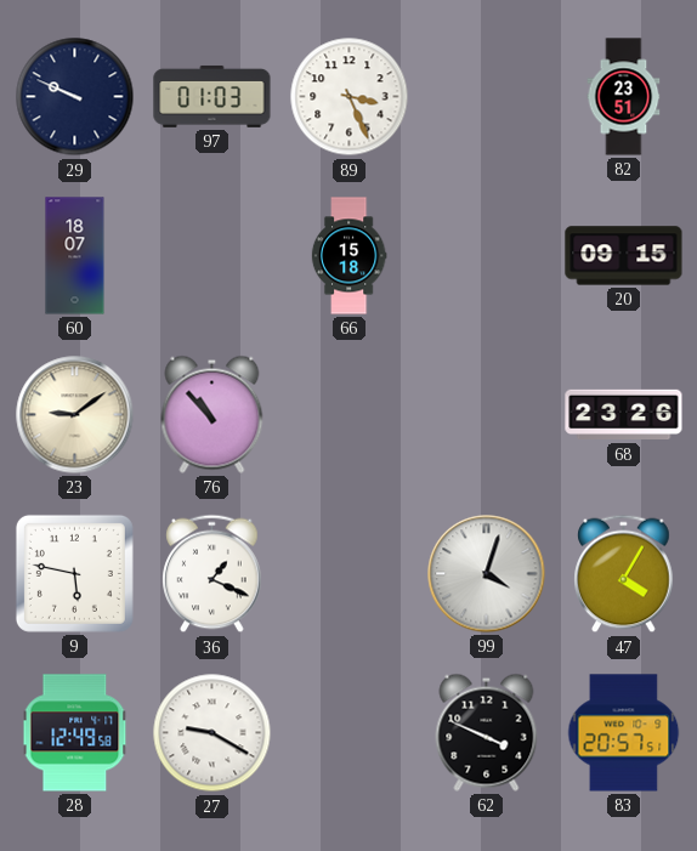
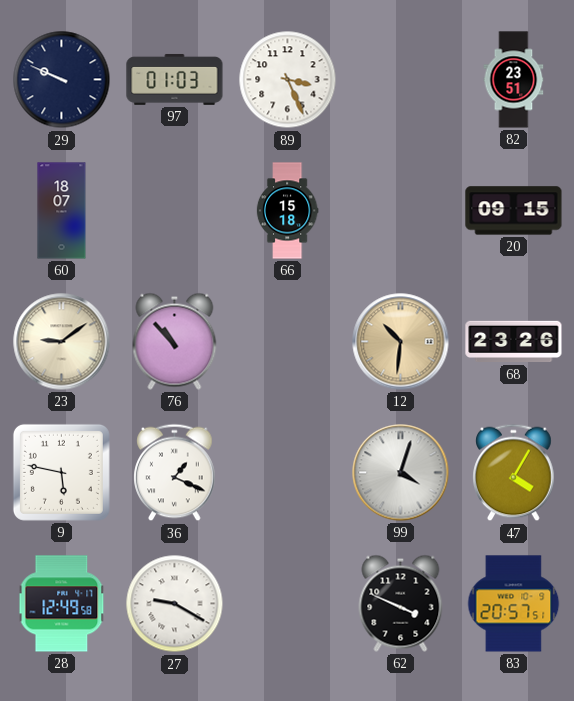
12: none -> 10:31
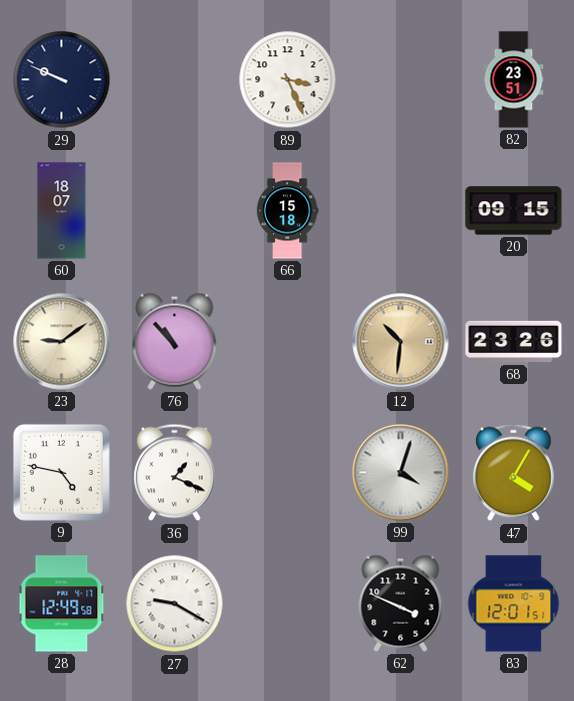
97: 01:03 -> none
9: 5:47 -> 4:47
83: 20:57 -> 12:01
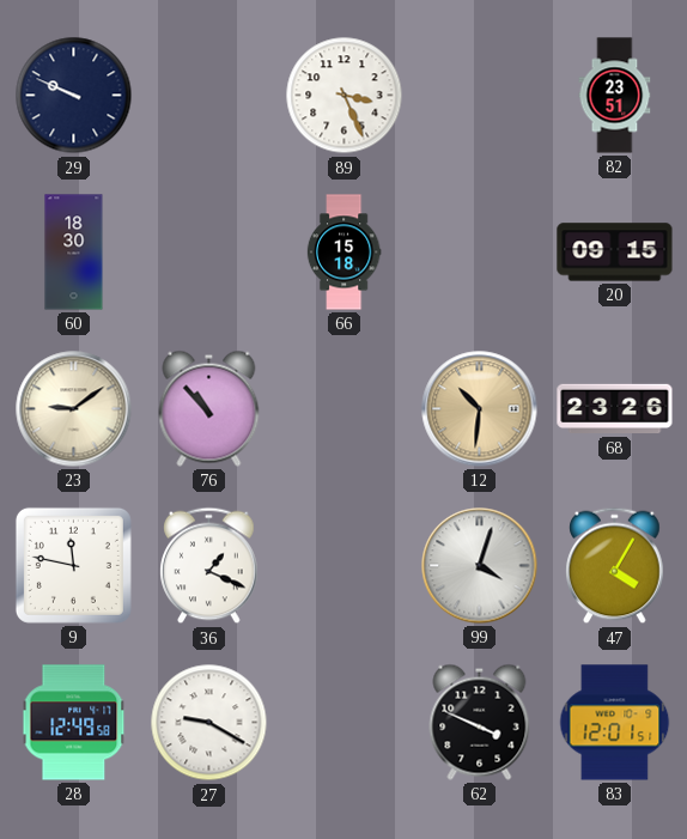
60: 18:07 -> 18:30
9: 4:47 -> 11:47
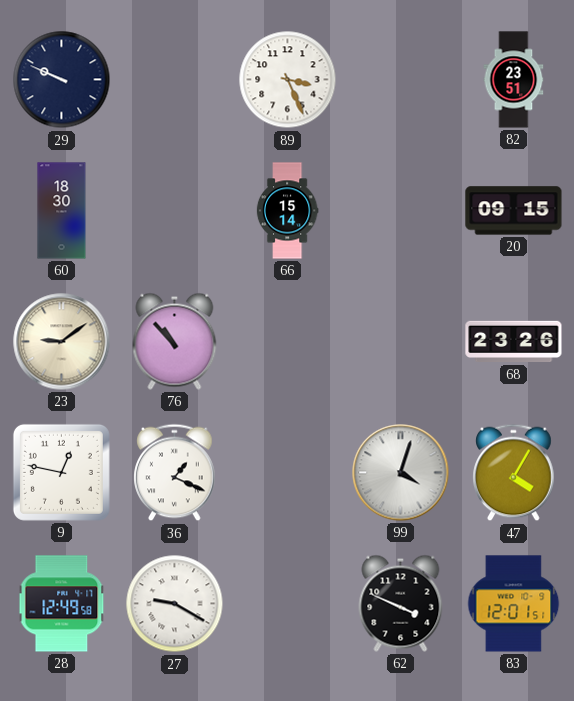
66: 15:18 -> 15:14
12: 10:31 -> none
9: 11:47 -> 12:47
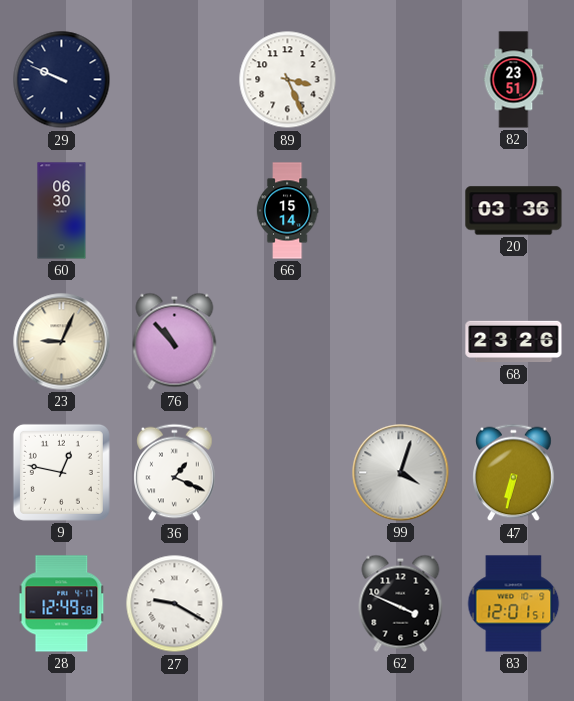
60: 18:30 -> 06:30
20: 09:15 -> 03:36
23: 9:09 -> 9:04
47: 4:05 -> 6:32
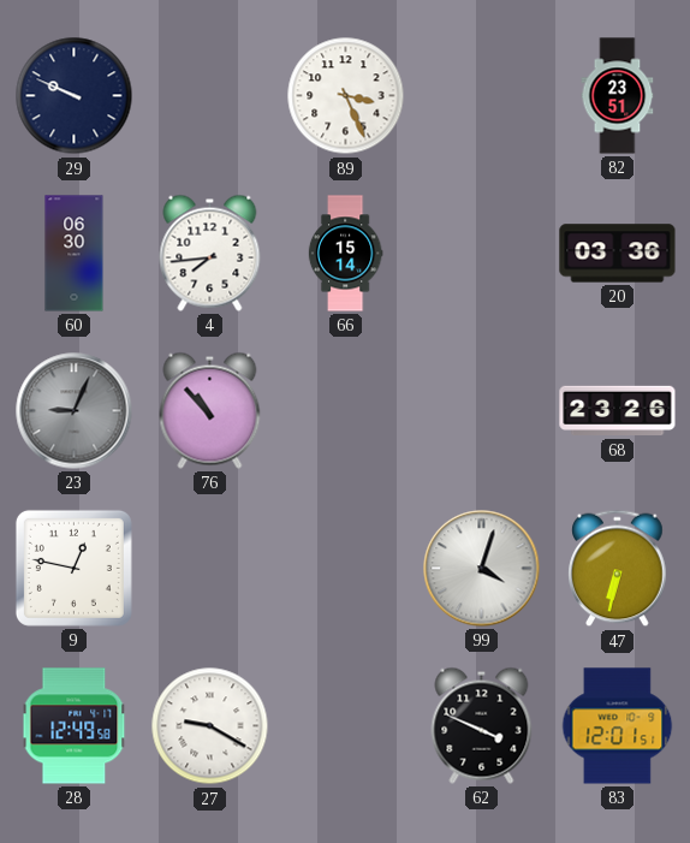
4: none -> 7:44
23 dial: cream -> grey
36: 1:19 -> none
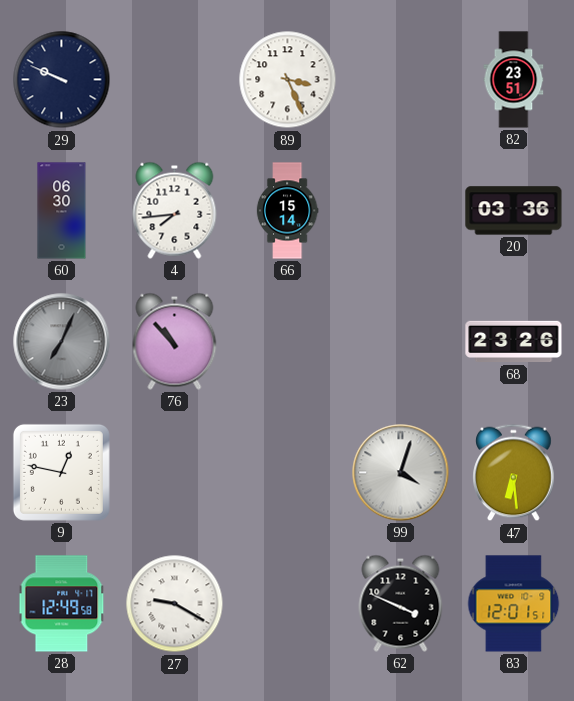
23: 9:04 -> 7:04
47: 6:32 -> 6:29
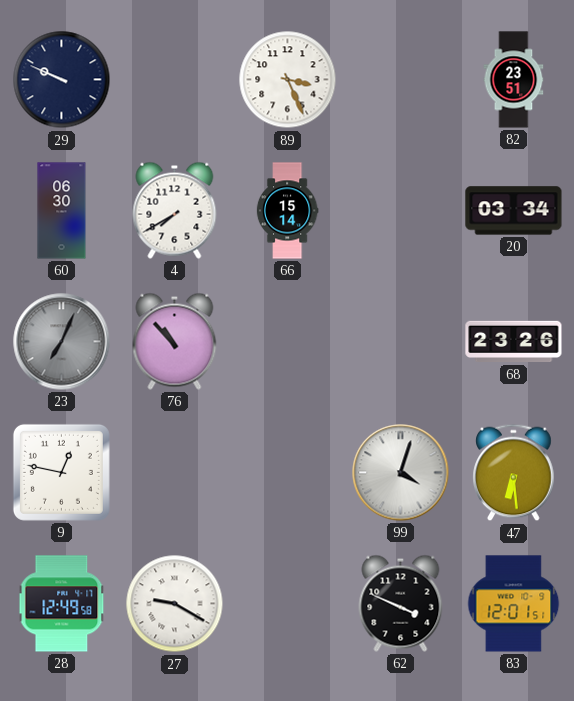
4: 7:44 -> 7:40
20: 03:36 -> 03:34
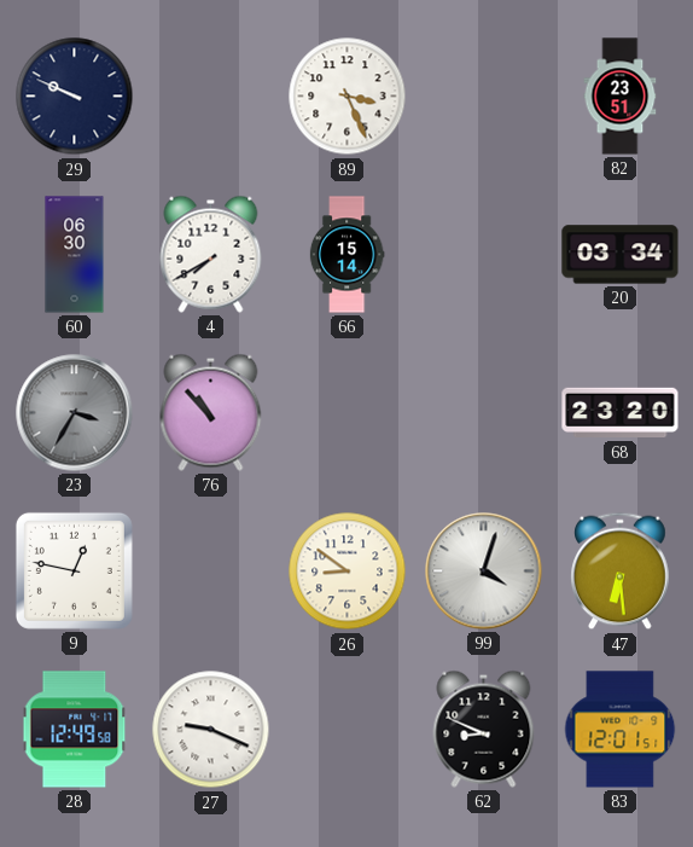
23: 7:04 -> 3:35
68: 23:26 -> 23:20
26: none -> 8:51
27: 9:20 -> 9:19
62: 3:49 -> 8:49
